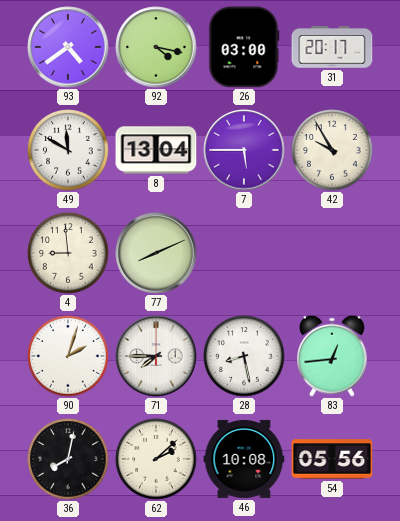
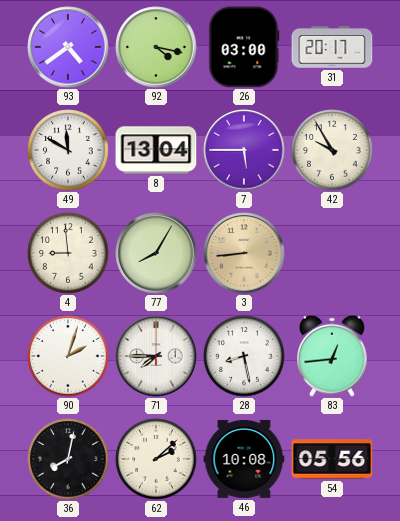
77: 8:11 -> 8:05
3: none -> 8:44
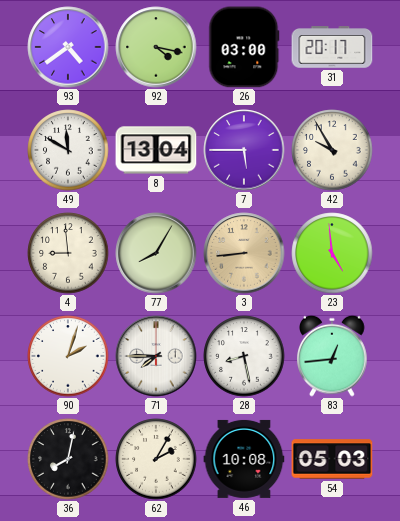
23: none -> 4:59
62: 2:08 -> 2:05
54: 05:56 -> 05:03
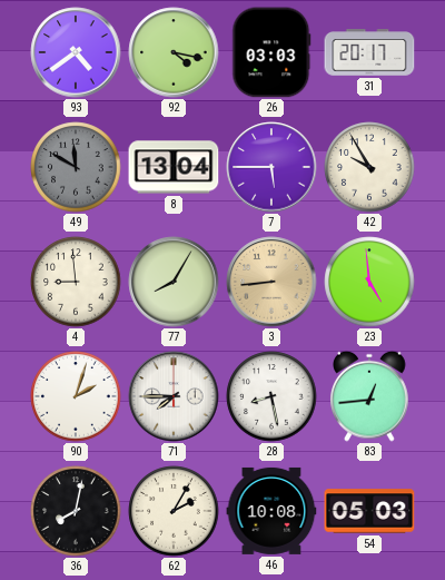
26: 03:00 -> 03:03
49 dial: white -> grey
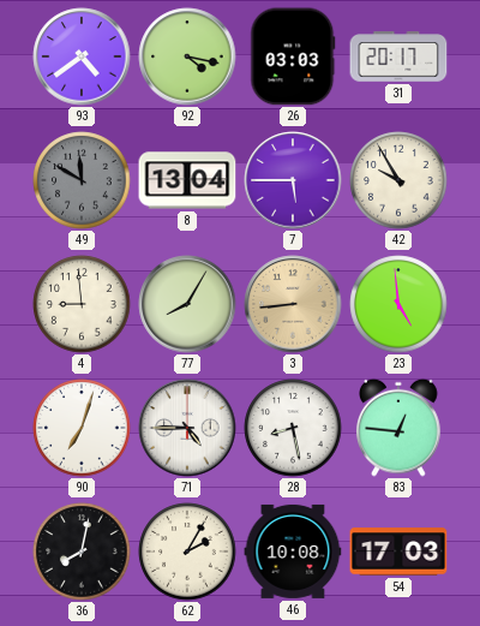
90: 2:03 -> 7:03
71: 7:45 -> 4:45
83: 12:44 -> 12:46
54: 05:03 -> 17:03
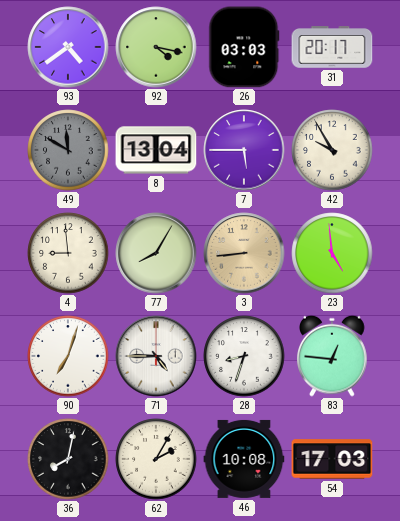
28: 8:28 -> 8:33
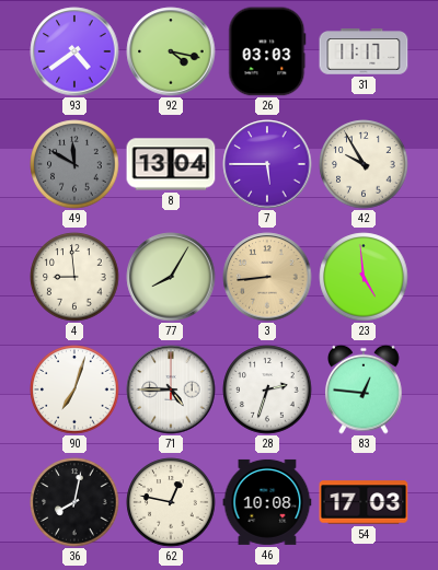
31: 20:17 -> 11:17
28: 8:33 -> 2:33
62: 2:05 -> 12:47
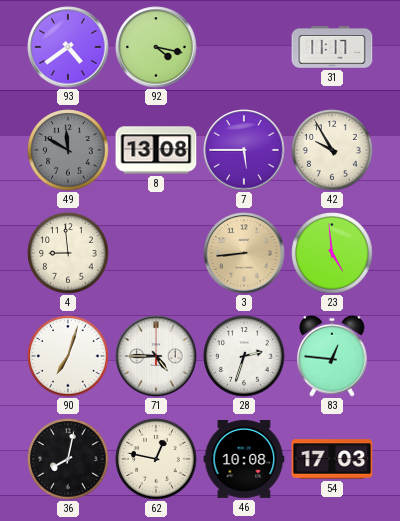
26: 03:03 -> none
8: 13:04 -> 13:08
77: 8:05 -> none
